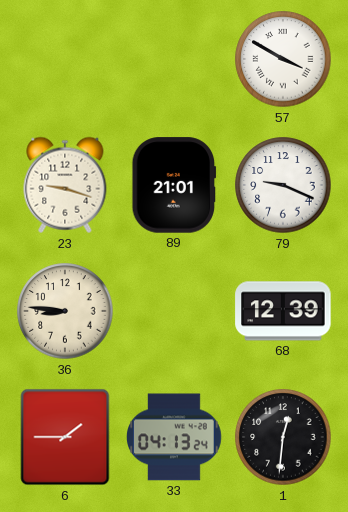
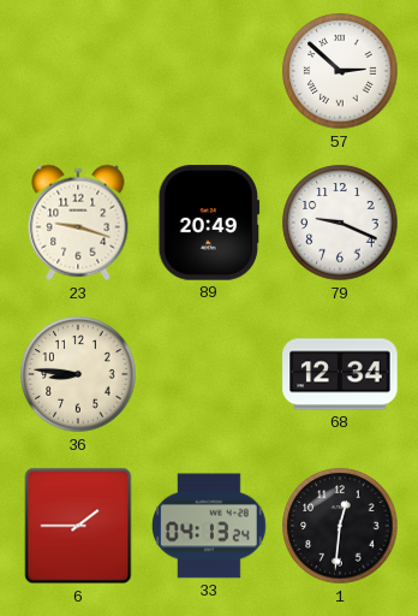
57: 3:50 -> 2:52
89: 21:01 -> 20:49
68: 12:39 -> 12:34
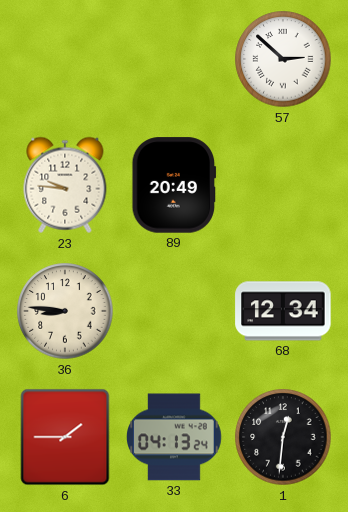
23: 9:18 -> 9:46
79: 9:19 -> none
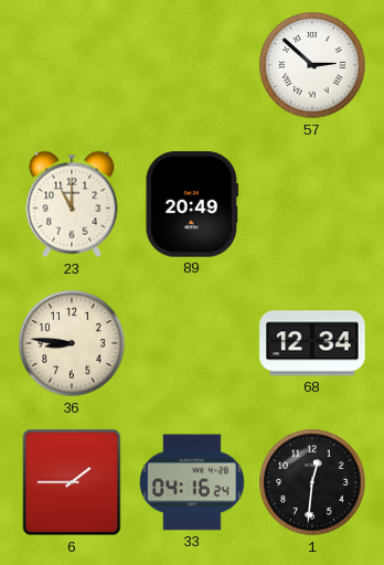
23: 9:46 -> 11:00
33: 04:13 -> 04:16
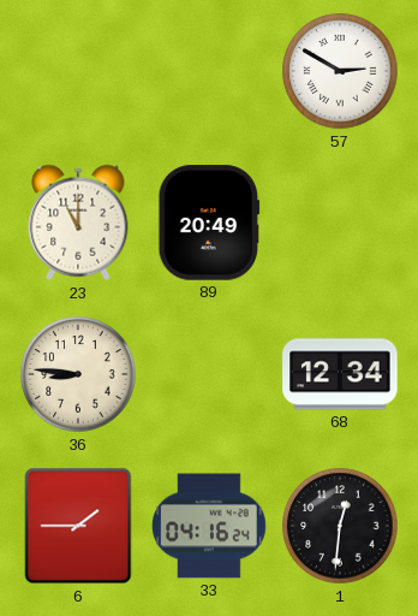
57: 2:52 -> 2:50
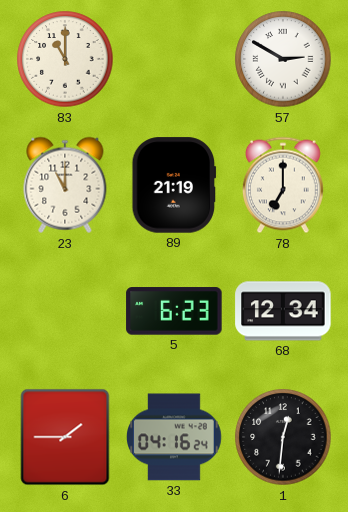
83: none -> 11:00
89: 20:49 -> 21:19
78: none -> 7:00
36: 8:46 -> none
5: none -> 6:23
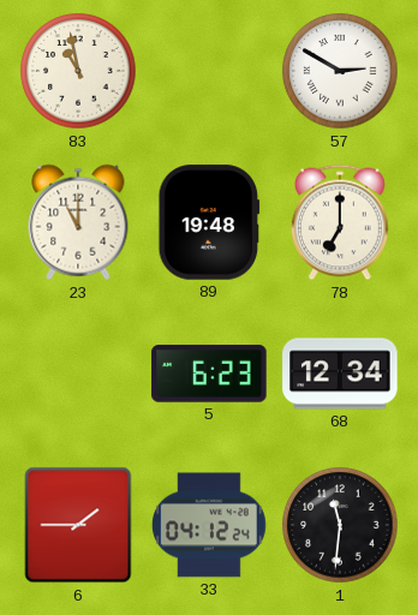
83: 11:00 -> 10:58
89: 21:19 -> 19:48
33: 04:16 -> 04:12
1: 12:31 -> 11:31
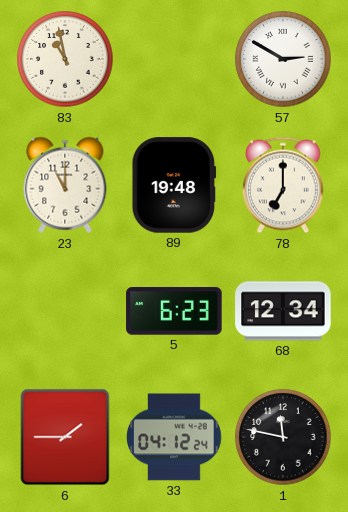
1: 11:31 -> 11:47
